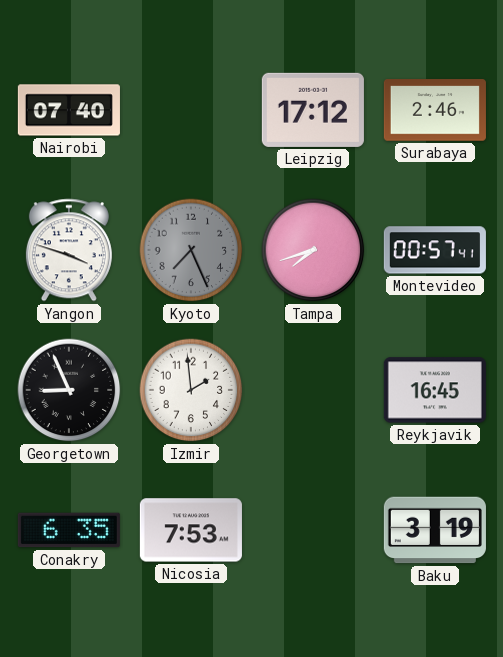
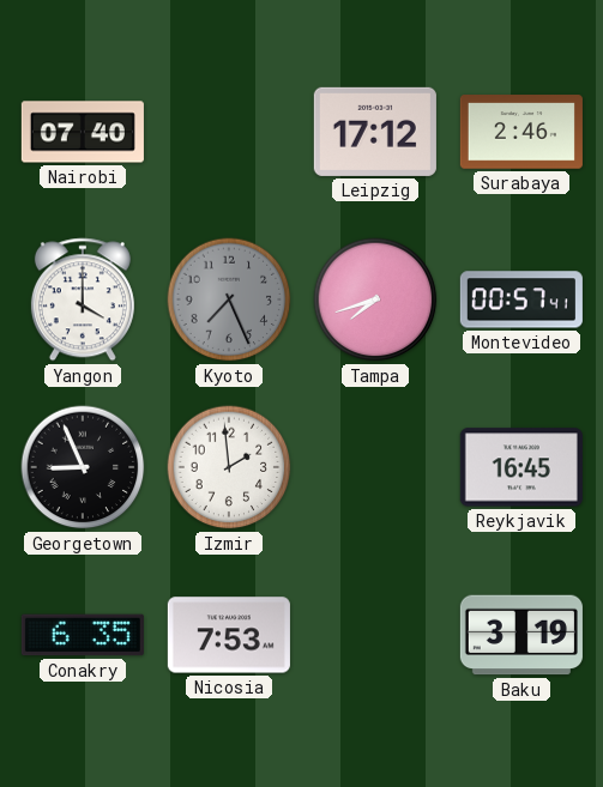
Yangon: 3:48 -> 4:00
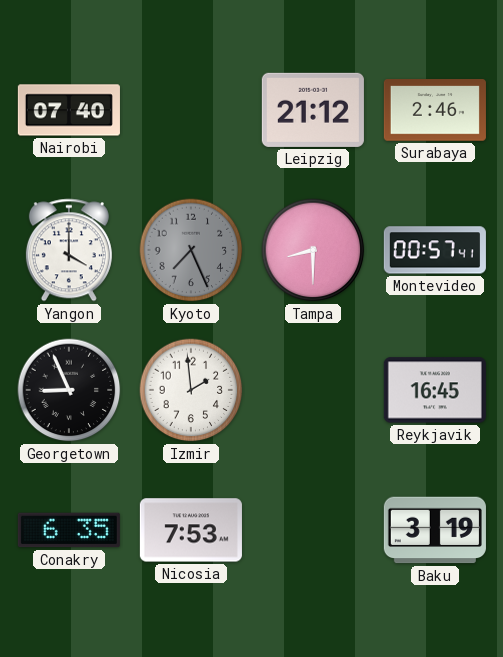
Leipzig: 17:12 -> 21:12
Tampa: 7:42 -> 8:30
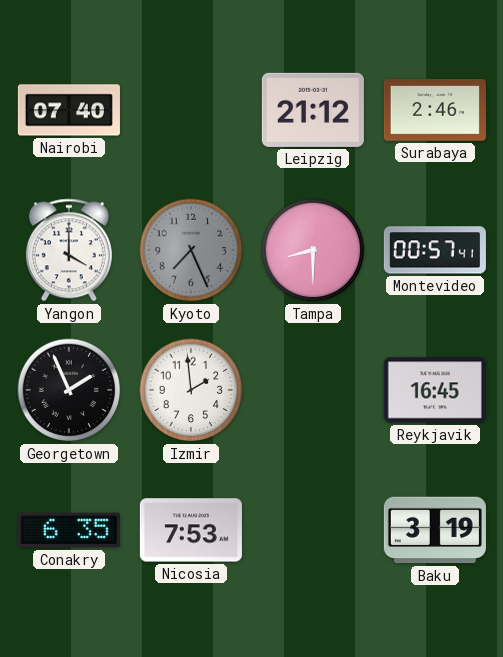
Georgetown: 8:56 -> 1:56
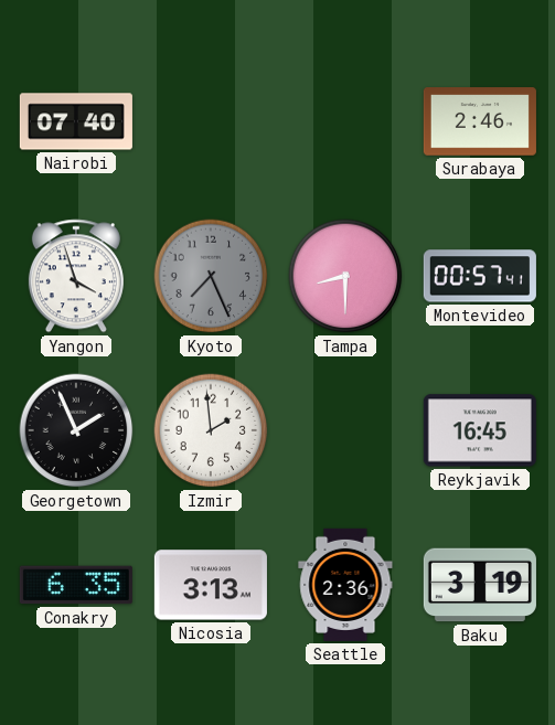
Leipzig: 21:12 -> none
Yangon: 4:00 -> 3:57
Nicosia: 7:53 -> 3:13
Seattle: none -> 2:36
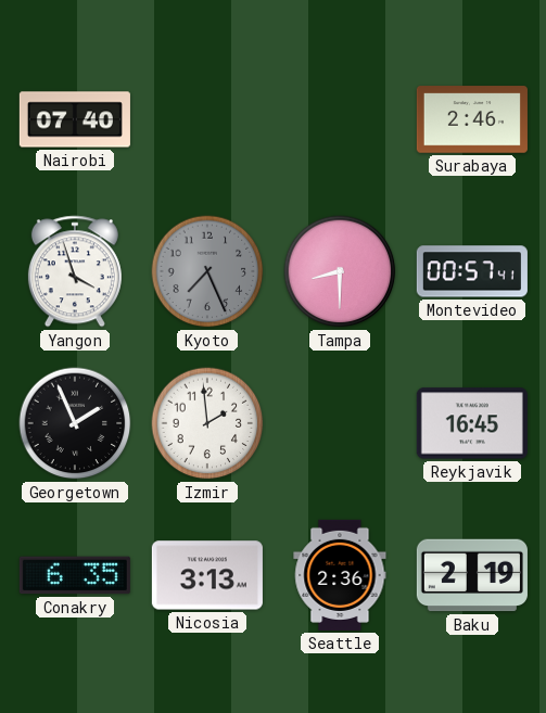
Baku: 3:19 -> 2:19
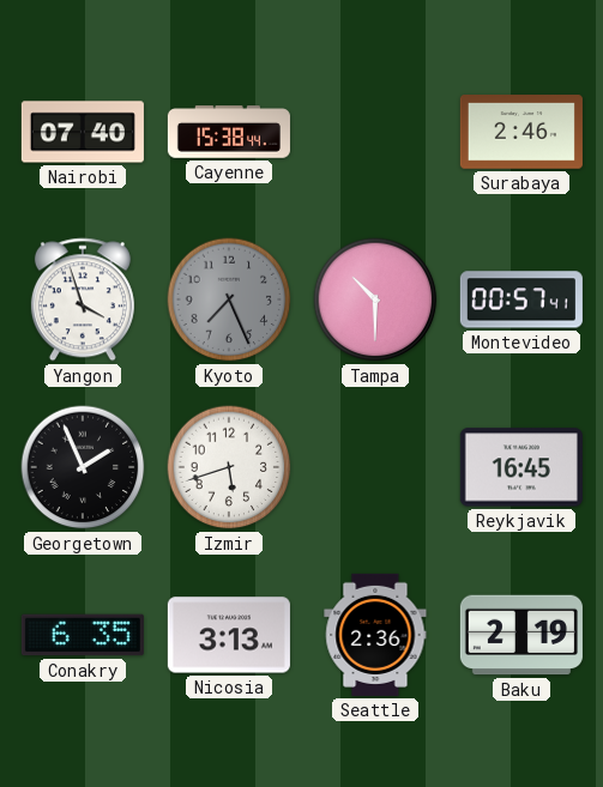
Cayenne: none -> 15:38
Tampa: 8:30 -> 10:30
Izmir: 1:59 -> 5:42
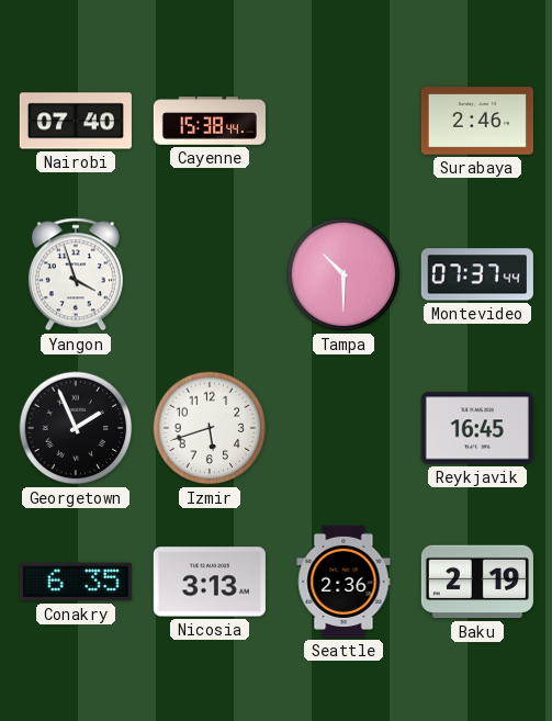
Kyoto: 7:26 -> none
Montevideo: 00:57 -> 07:37
